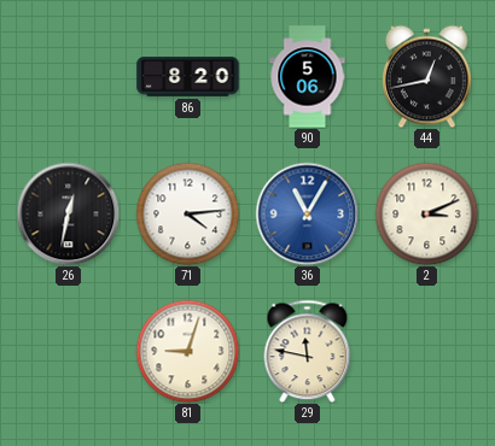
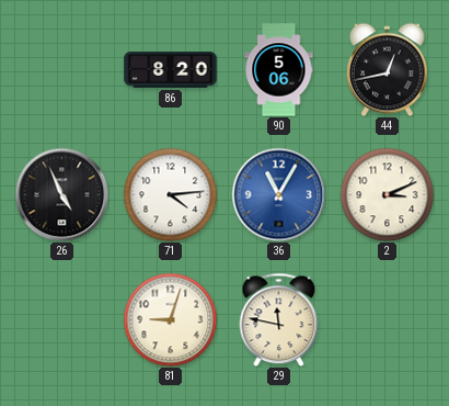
26: 12:32 -> 4:56
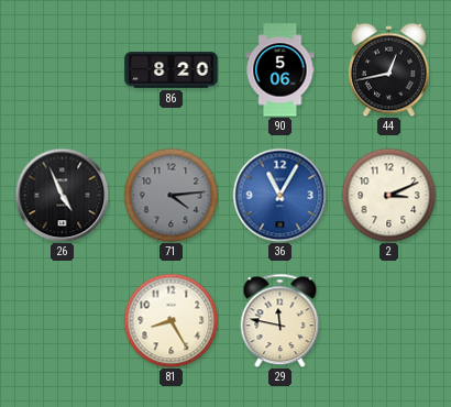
71 dial: white -> grey
81: 9:03 -> 8:25
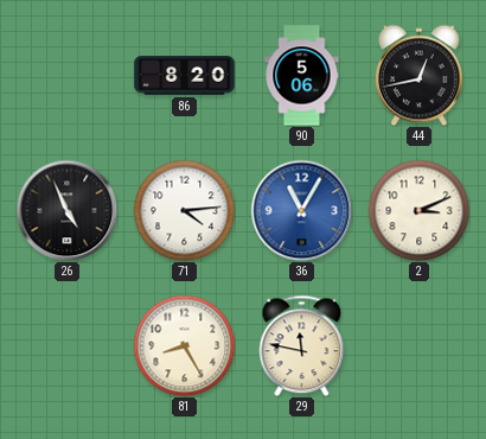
71 dial: grey -> white
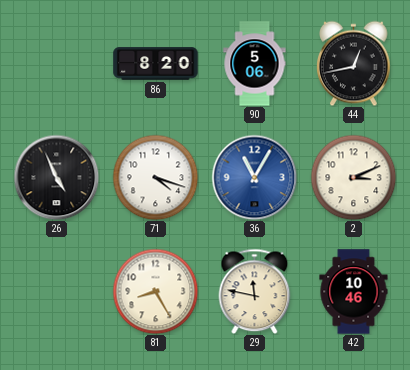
71: 4:14 -> 4:18
42: none -> 10:46
